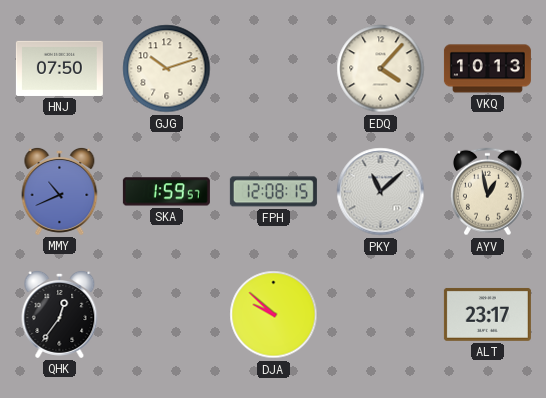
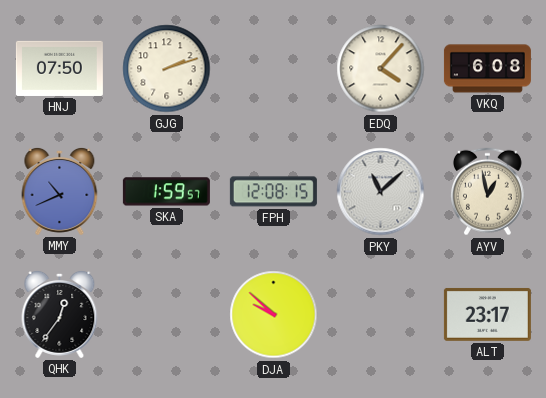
GJG: 10:12 -> 2:12
VKQ: 10:13 -> 6:08
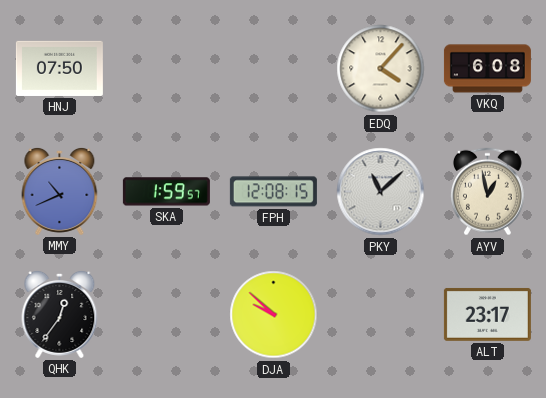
GJG: 2:12 -> none
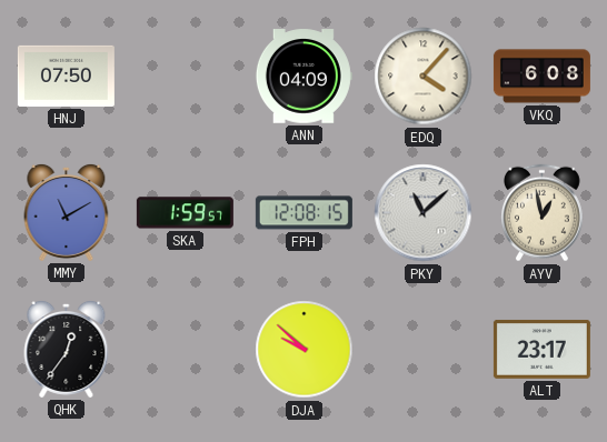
ANN: none -> 04:09
MMY: 10:41 -> 11:10
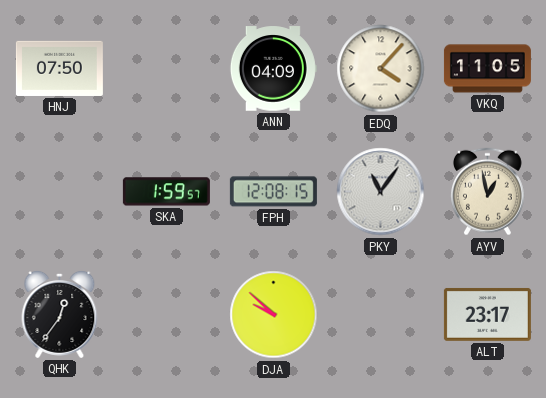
VKQ: 6:08 -> 11:05
MMY: 11:10 -> none
PKY: 11:08 -> 11:06
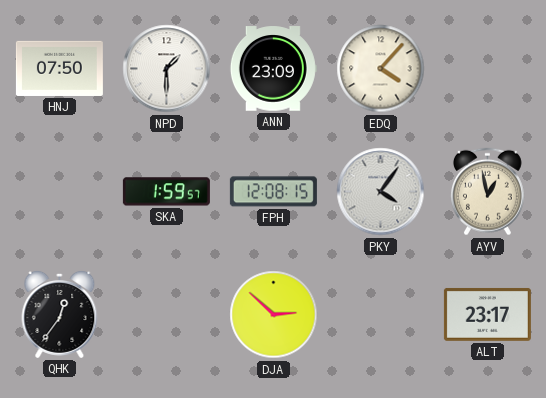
NPD: none -> 1:30
ANN: 04:09 -> 23:09
VKQ: 11:05 -> none
PKY: 11:06 -> 4:06
DJA: 9:52 -> 2:52
